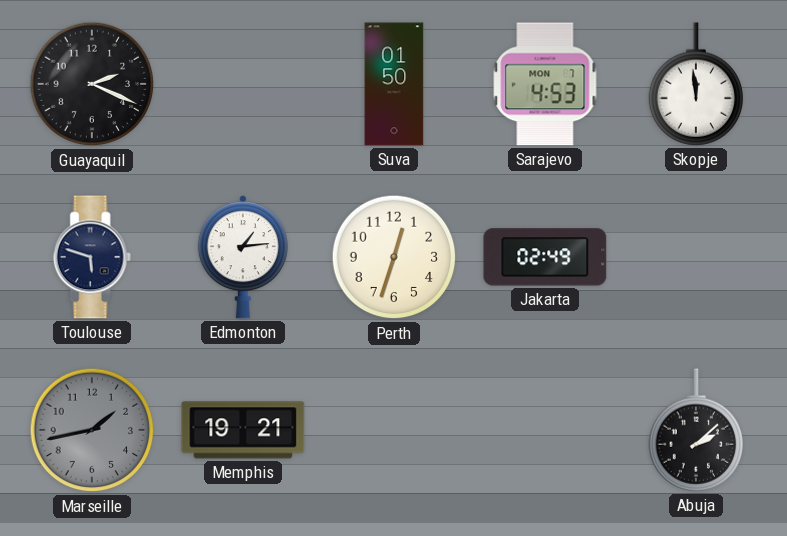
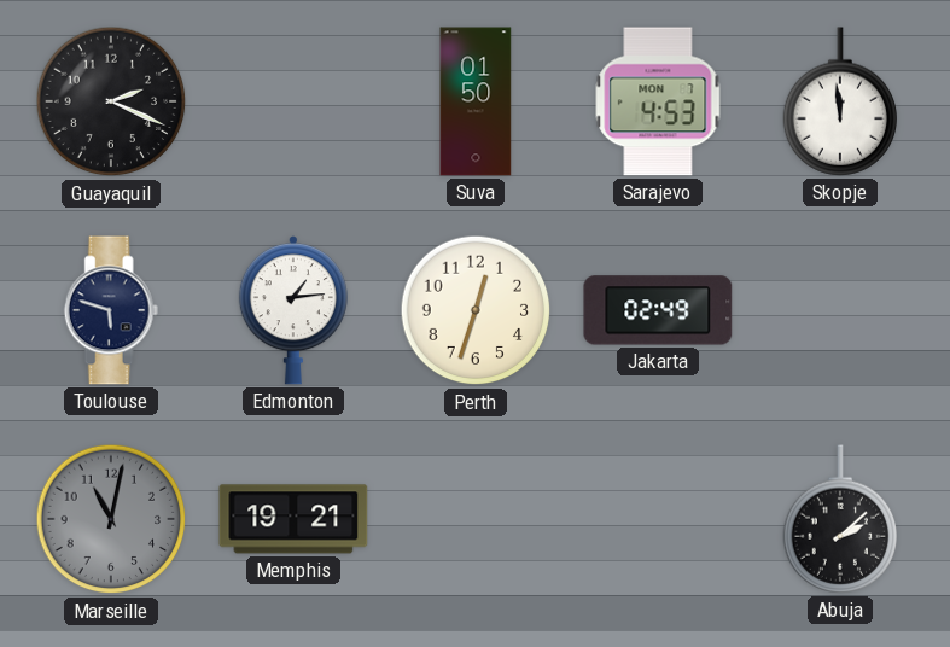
Marseille: 1:43 -> 11:02
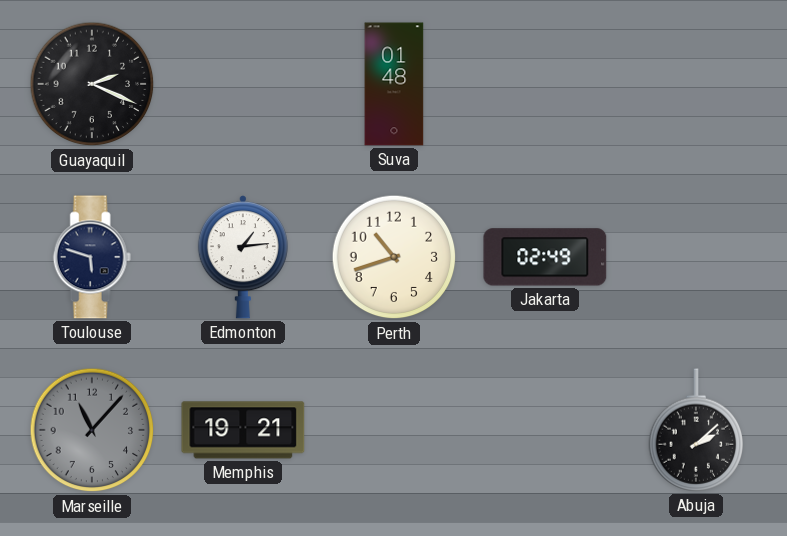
Suva: 01:50 -> 01:48
Sarajevo: 4:53 -> none
Skopje: 11:59 -> none
Perth: 12:33 -> 10:42
Marseille: 11:02 -> 11:07
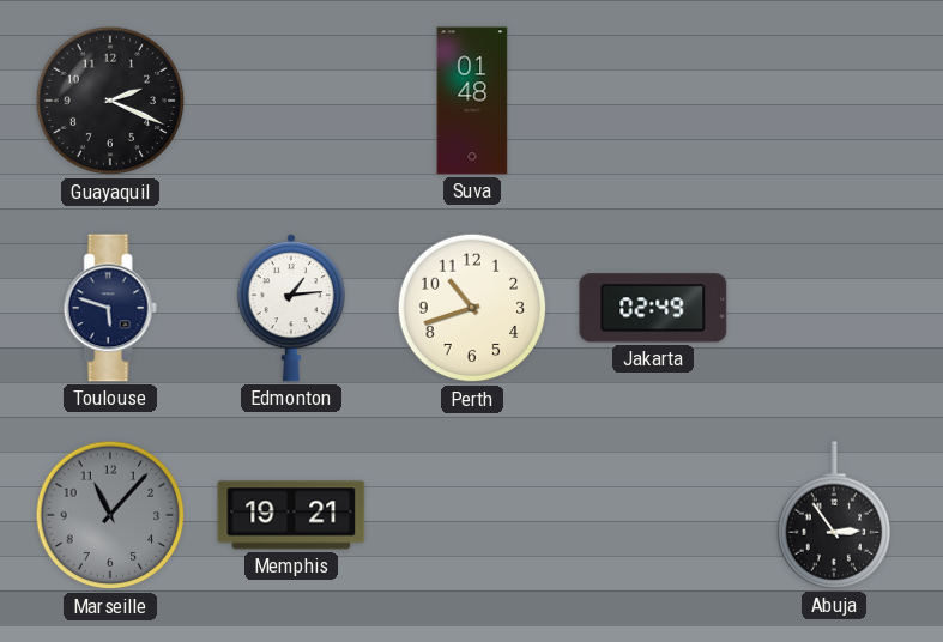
Abuja: 2:08 -> 2:54
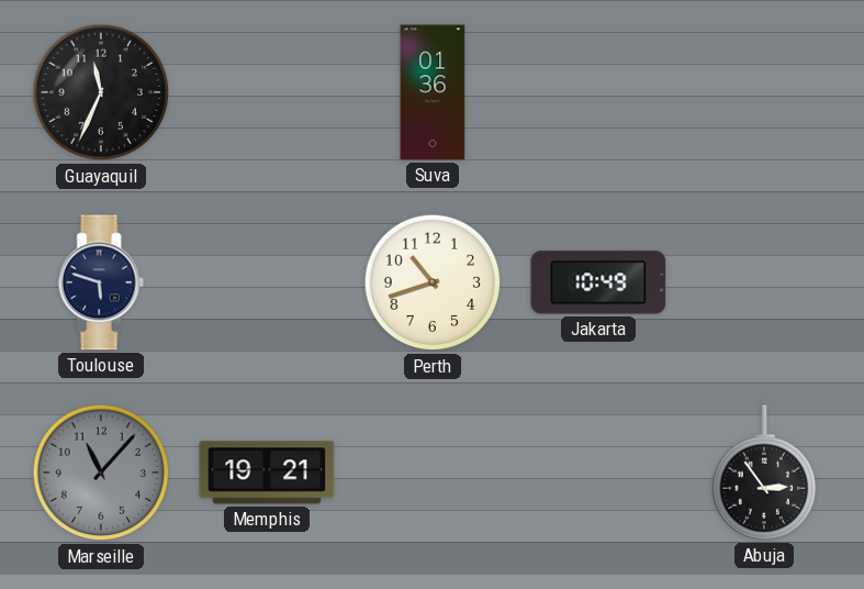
Guayaquil: 2:19 -> 11:34
Suva: 01:48 -> 01:36
Edmonton: 1:14 -> none
Jakarta: 02:49 -> 10:49
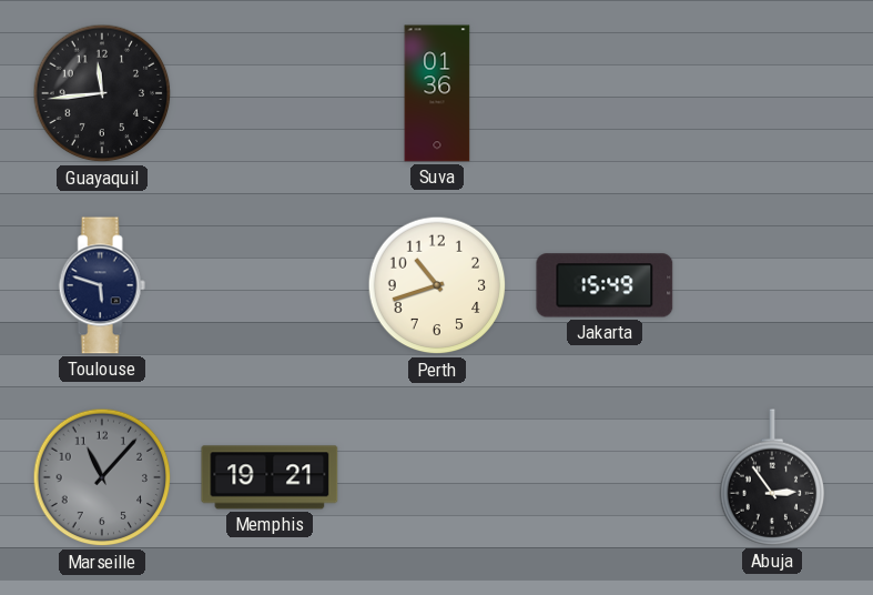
Guayaquil: 11:34 -> 11:44
Jakarta: 10:49 -> 15:49
